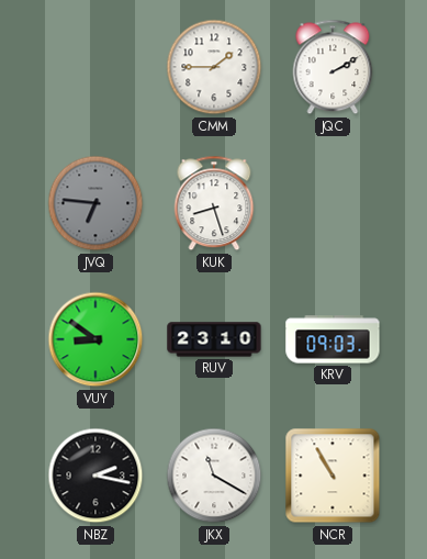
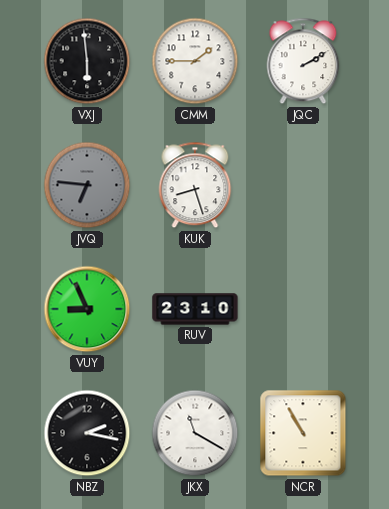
VXJ: none -> 5:59
VUY: 8:51 -> 8:56
KRV: 09:03 -> none
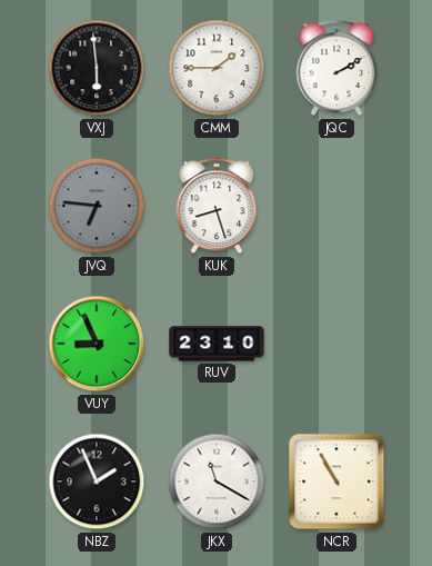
NBZ: 2:17 -> 1:56
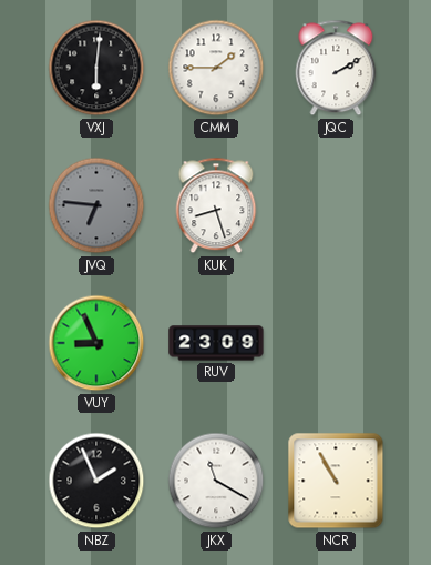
VXJ: 5:59 -> 6:01
RUV: 23:10 -> 23:09
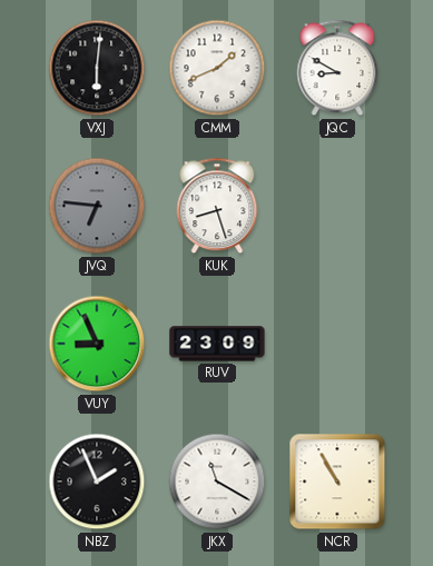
CMM: 1:45 -> 1:41
JQC: 2:10 -> 8:50
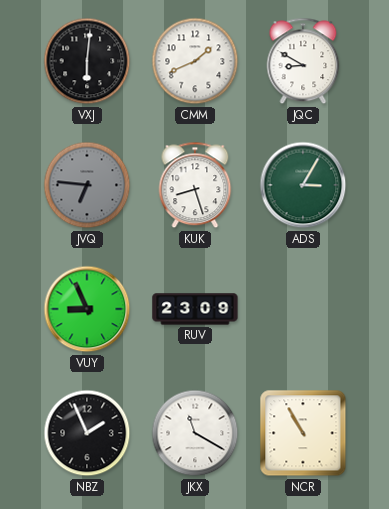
ADS: none -> 3:05
